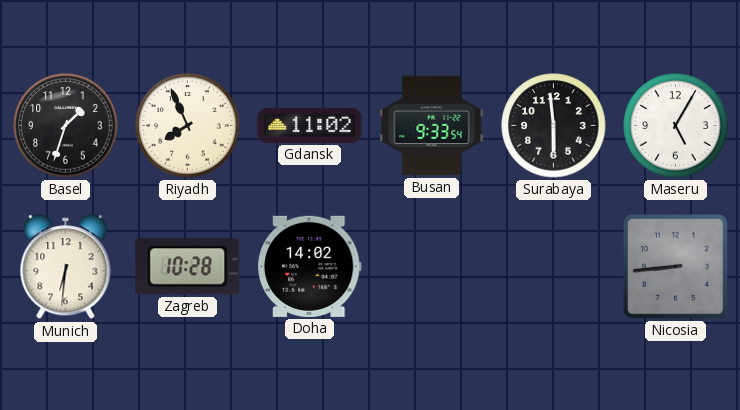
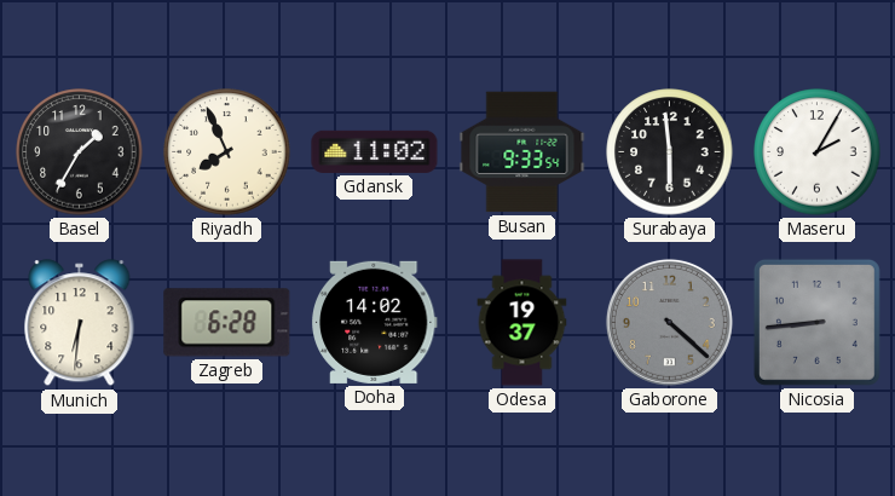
Basel: 1:33 -> 1:35
Maseru: 5:05 -> 2:05
Zagreb: 10:28 -> 6:28
Odesa: none -> 19:37
Gaborone: none -> 4:22
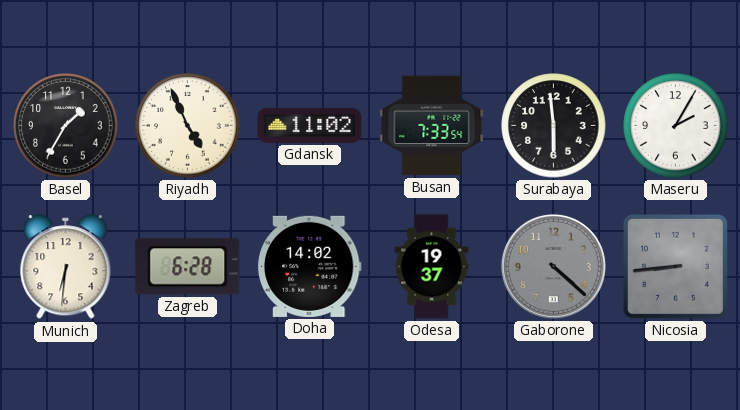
Riyadh: 7:56 -> 4:56
Busan: 9:33 -> 7:33
